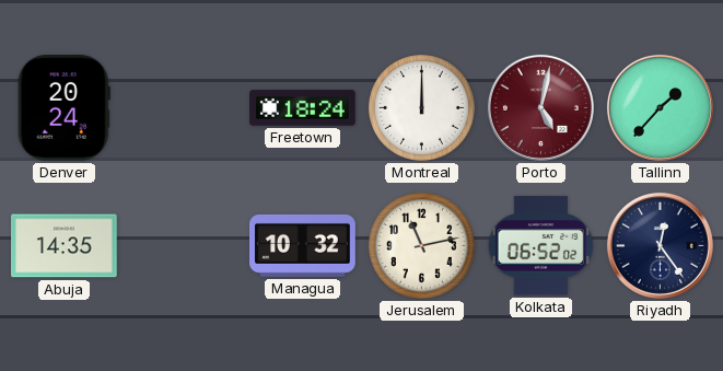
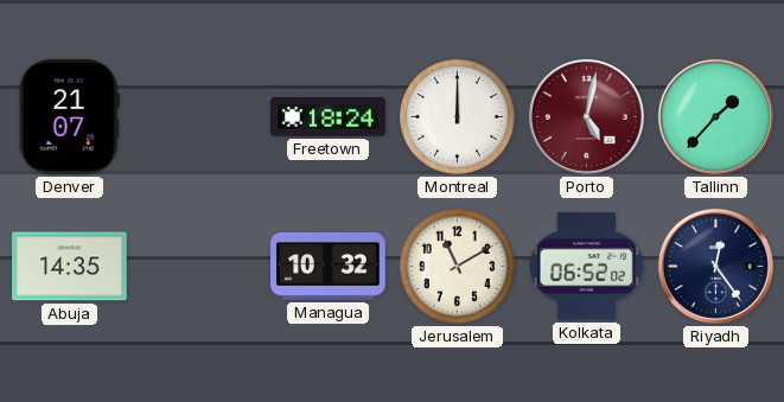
Denver: 20:24 -> 21:07
Jerusalem: 11:13 -> 11:10
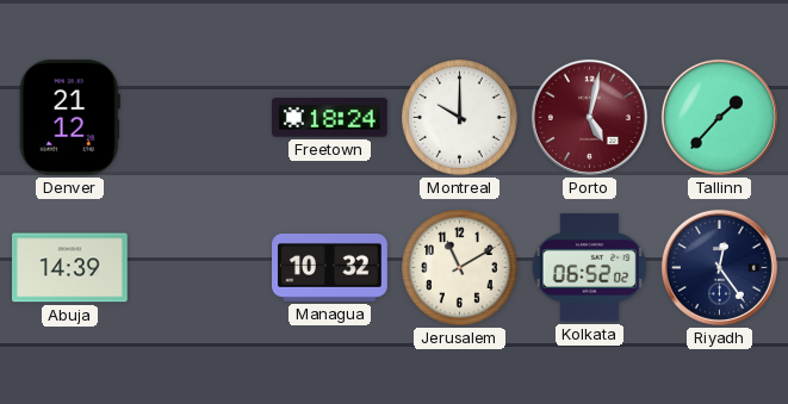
Denver: 21:07 -> 21:12
Montreal: 12:00 -> 10:00
Abuja: 14:35 -> 14:39
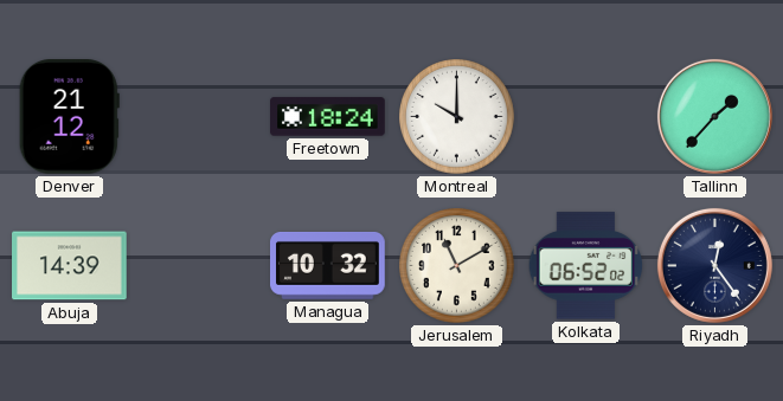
Porto: 5:02 -> none
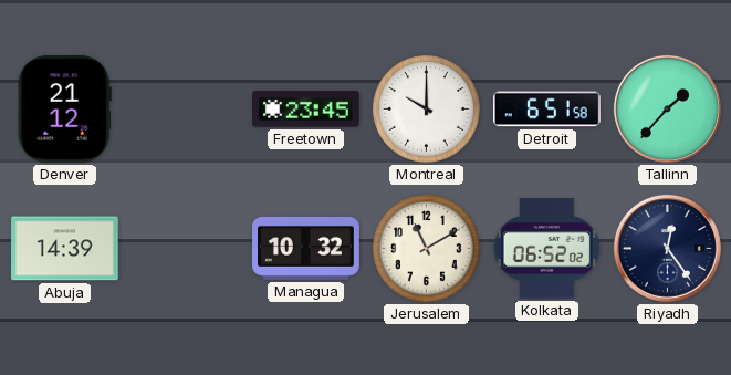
Freetown: 18:24 -> 23:45
Detroit: none -> 6:51
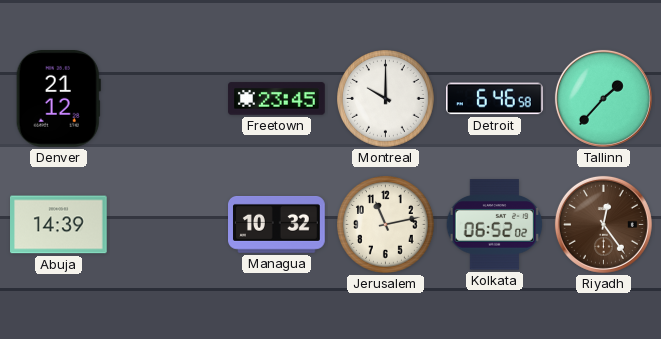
Detroit: 6:51 -> 6:46
Jerusalem: 11:10 -> 11:13
Riyadh dial: navy -> brown
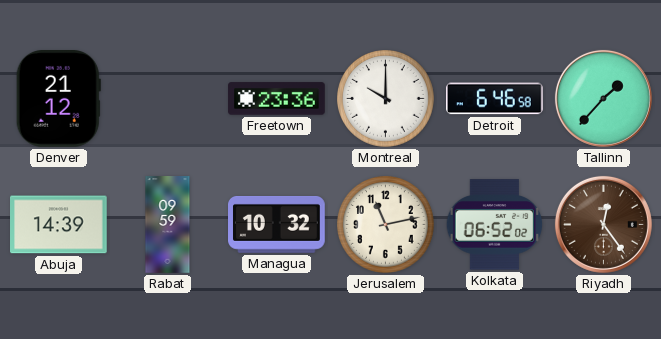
Freetown: 23:45 -> 23:36
Rabat: none -> 09:59
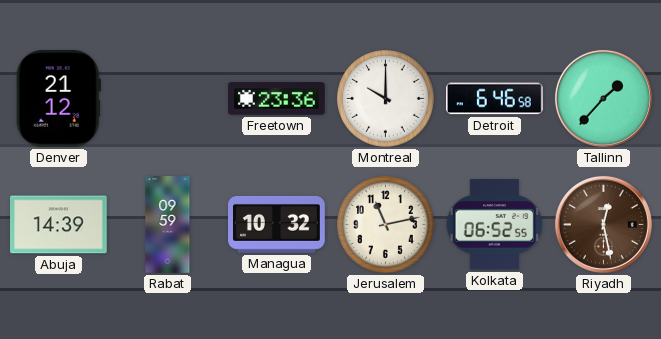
Kolkata: 06:52:02 -> 06:52:55
Riyadh: 12:24 -> 12:28
